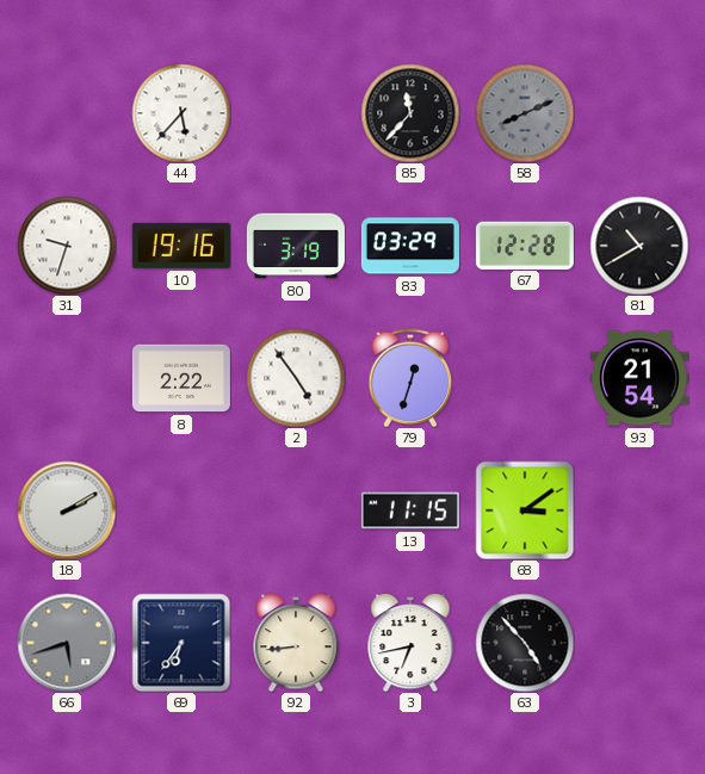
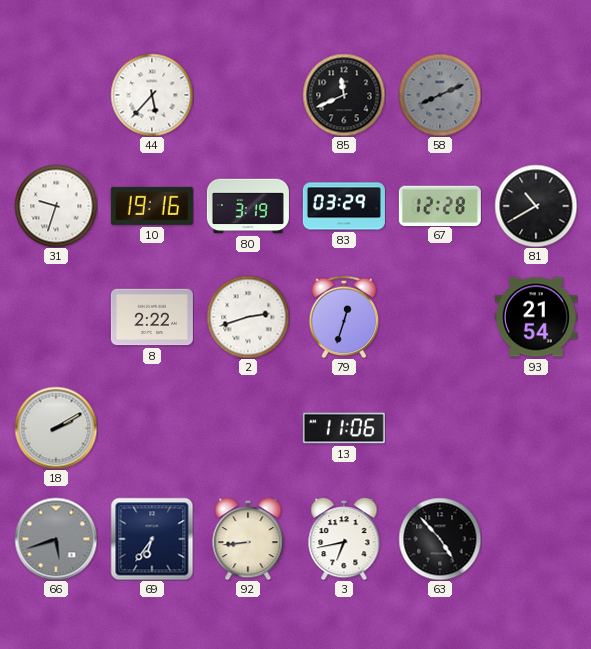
85: 11:37 -> 11:41
2: 4:54 -> 2:42
13: 11:15 -> 11:06
68: 3:09 -> none
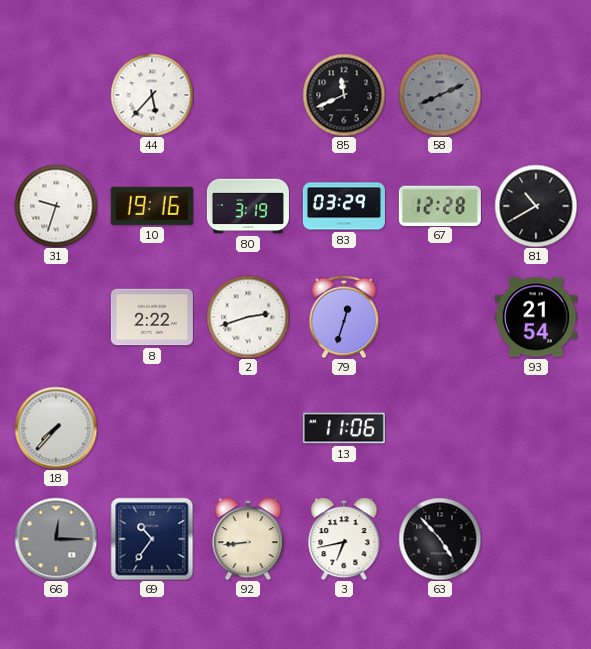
18: 2:10 -> 7:37
66: 5:42 -> 12:15
69: 6:36 -> 10:36
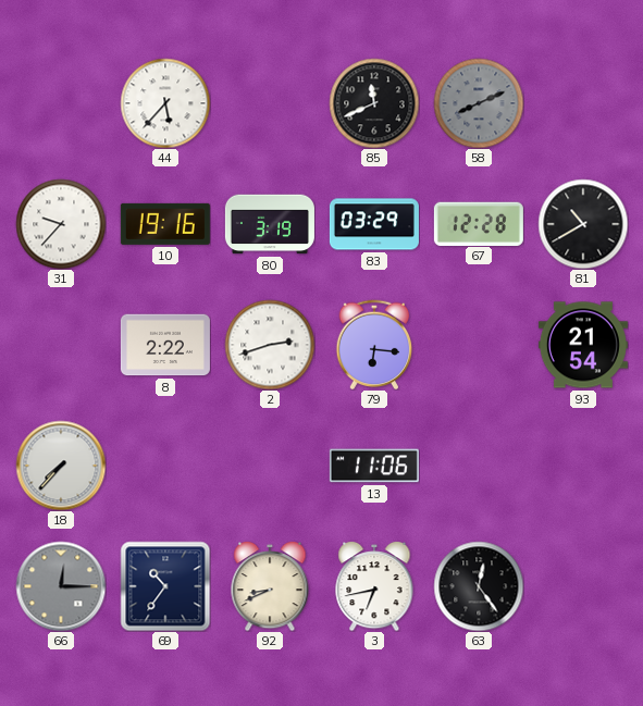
31: 9:33 -> 9:37
79: 12:33 -> 6:16
92: 8:44 -> 8:41
63: 4:53 -> 12:24
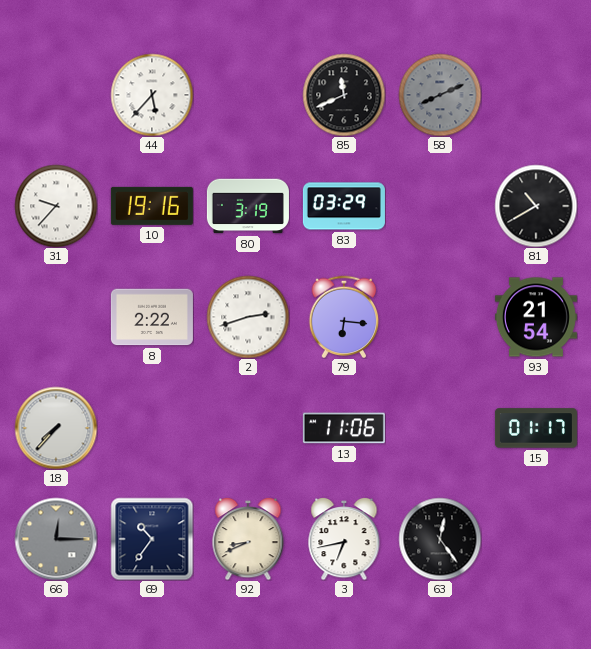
67: 12:28 -> none
15: none -> 01:17
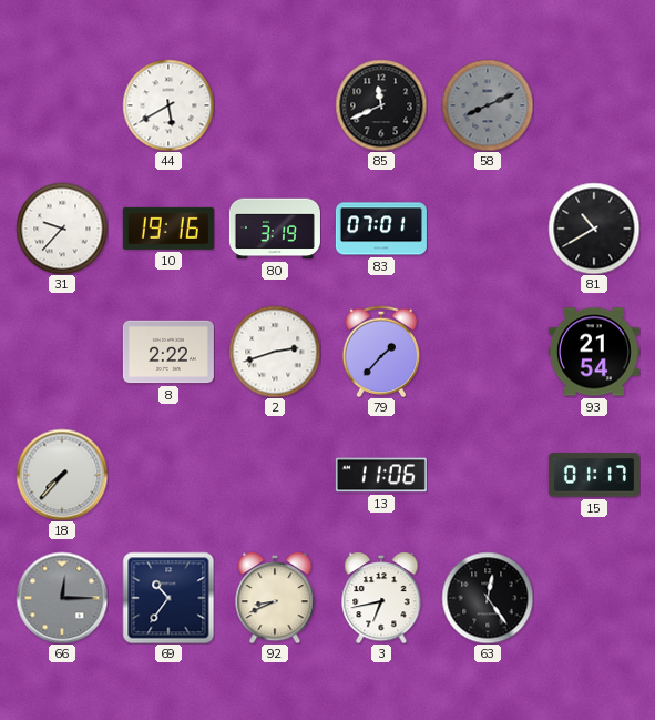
44: 5:37 -> 5:40
83: 03:29 -> 07:01
79: 6:16 -> 1:37
